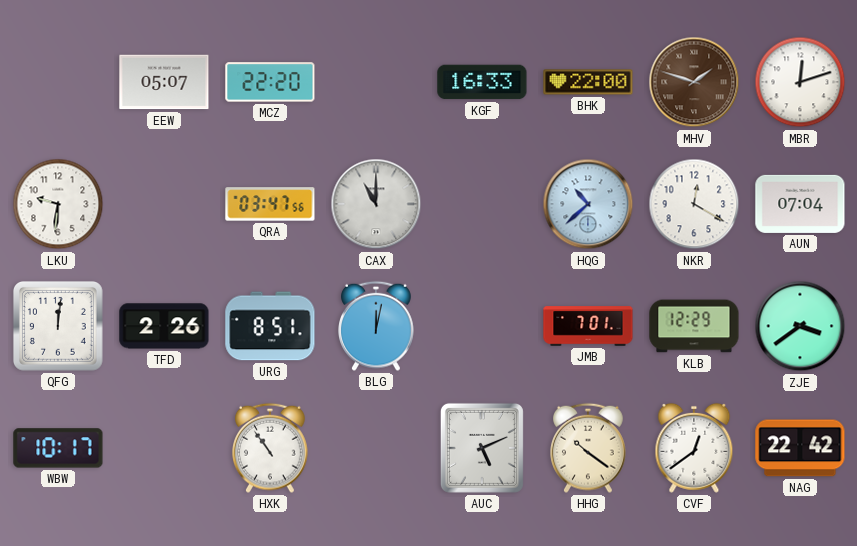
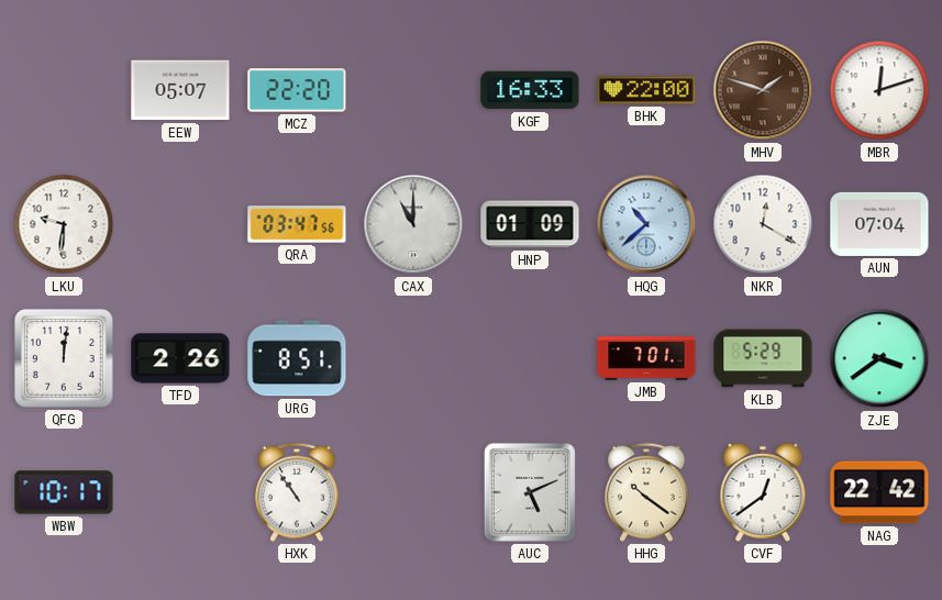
HNP: none -> 01:09
BLG: 12:02 -> none
KLB: 12:29 -> 5:29
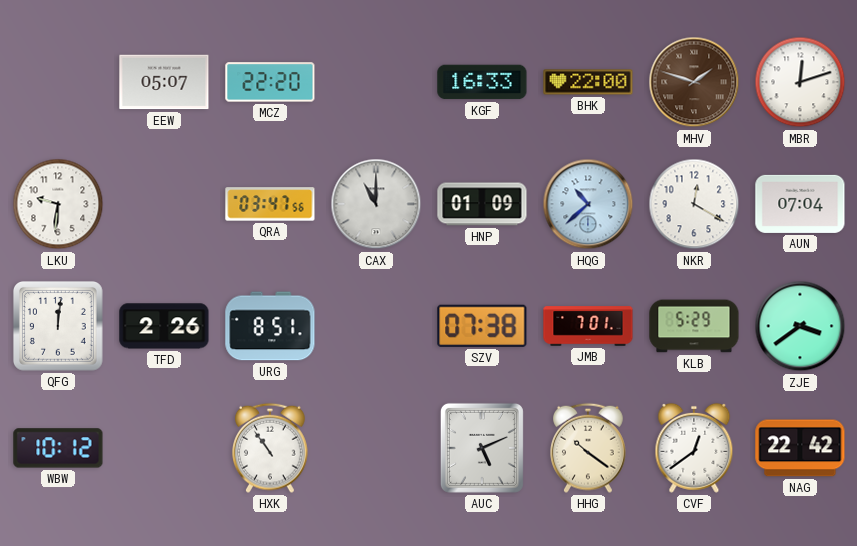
SZV: none -> 07:38
WBW: 10:17 -> 10:12
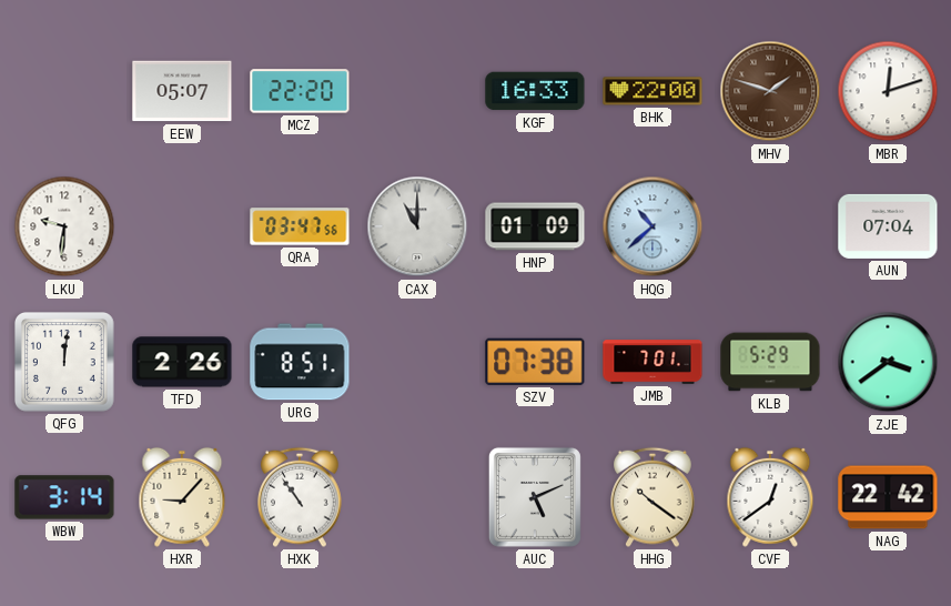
NKR: 12:20 -> none
WBW: 10:12 -> 3:14
HXR: none -> 9:07
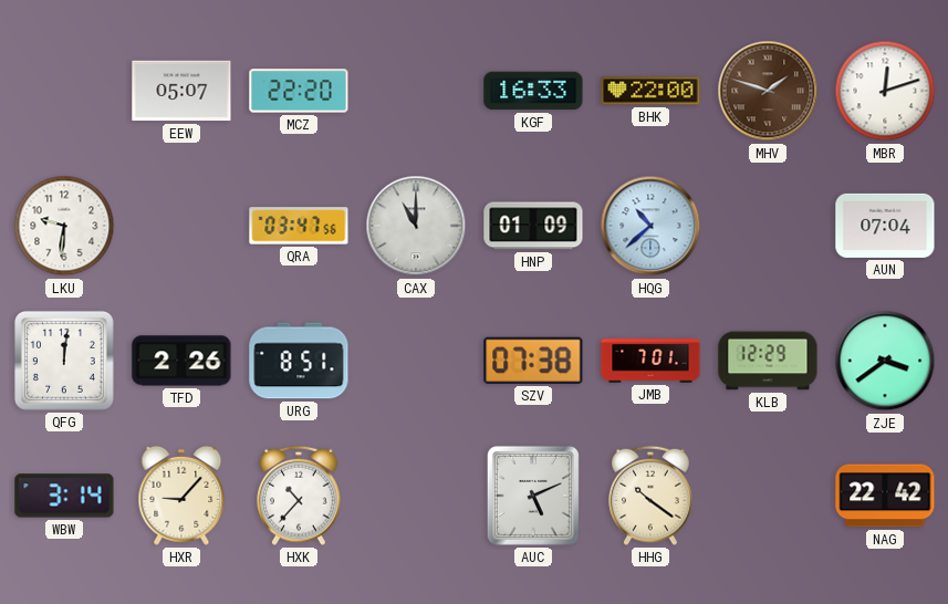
KLB: 5:29 -> 12:29
HXK: 10:54 -> 10:37
CVF: 12:39 -> none
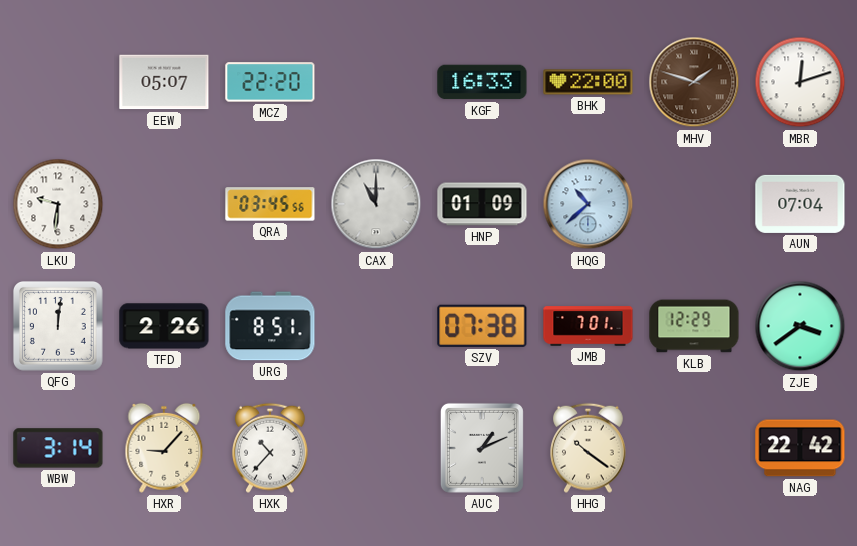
QRA: 03:47 -> 03:45
AUC: 5:11 -> 1:11
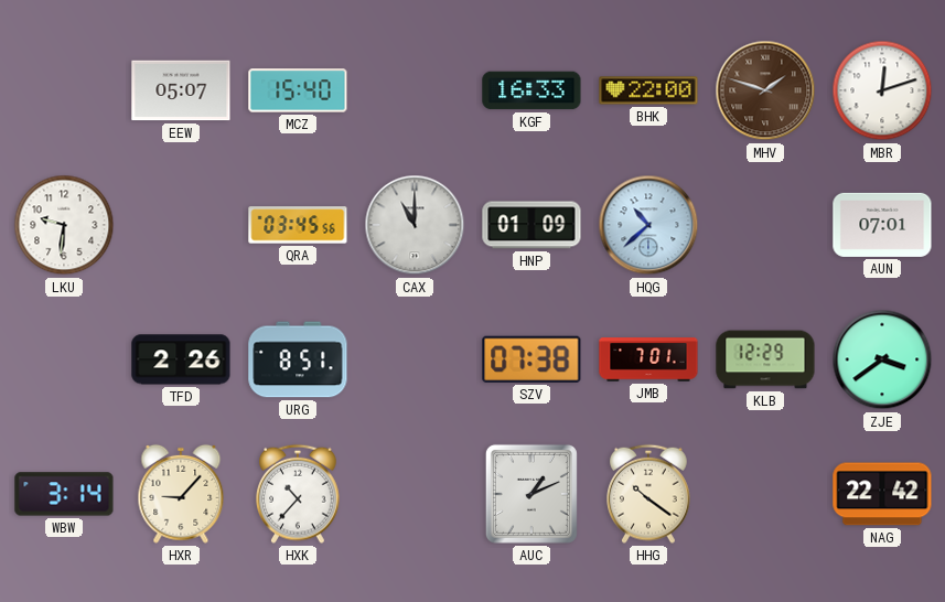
MCZ: 22:20 -> 15:40
AUN: 07:04 -> 07:01
QFG: 12:01 -> none
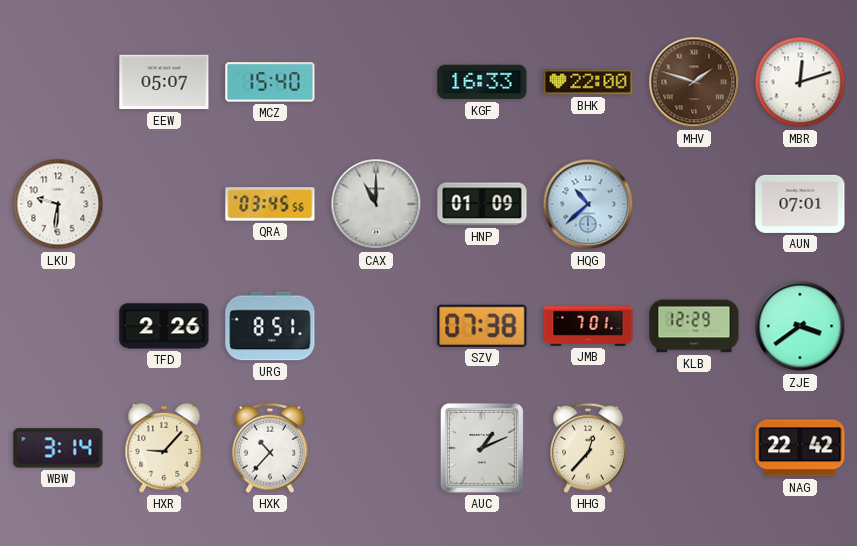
HHG: 10:21 -> 12:37
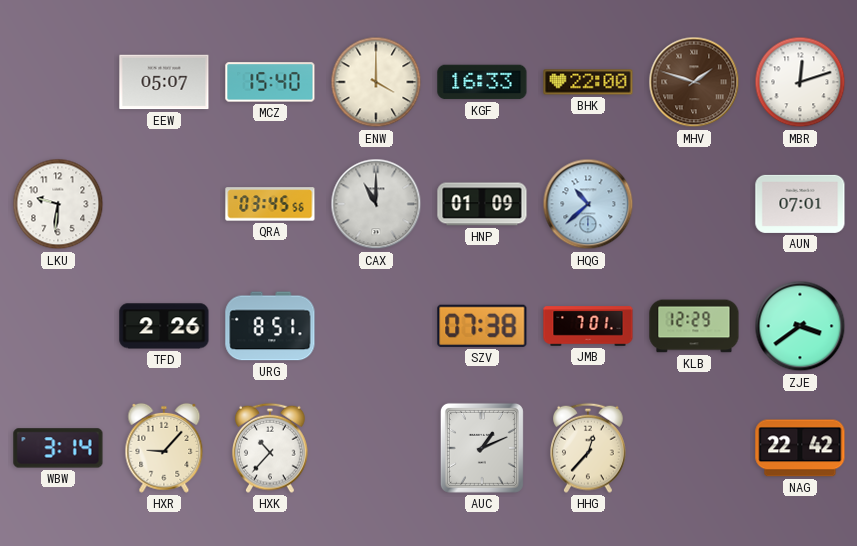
ENW: none -> 4:00
